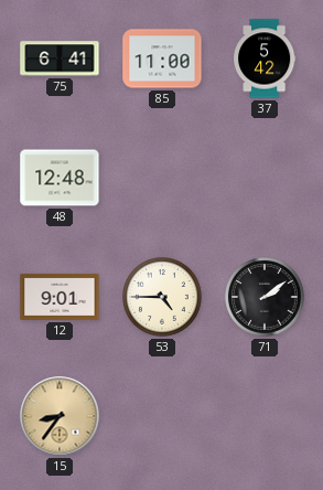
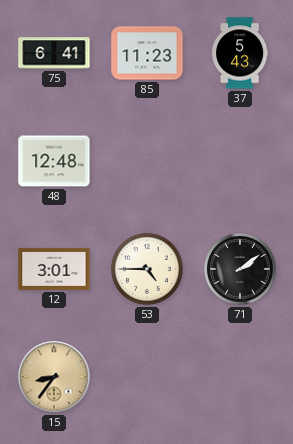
85: 11:00 -> 11:23
37: 5:42 -> 5:43
12: 9:01 -> 3:01
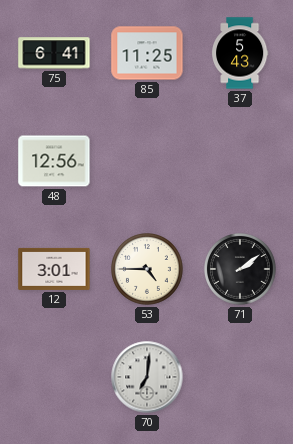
85: 11:23 -> 11:25
48: 12:48 -> 12:56
15: 8:36 -> none
70: none -> 7:01
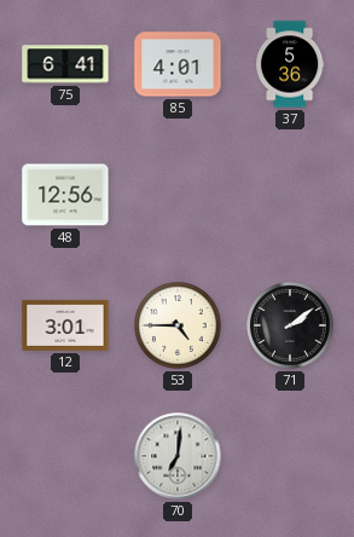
85: 11:25 -> 4:01
37: 5:43 -> 5:36
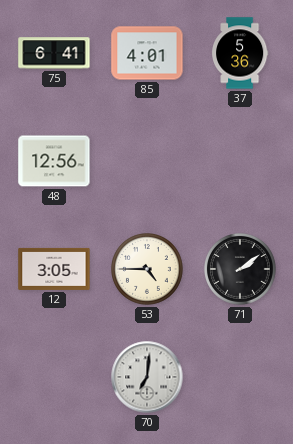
12: 3:01 -> 3:05
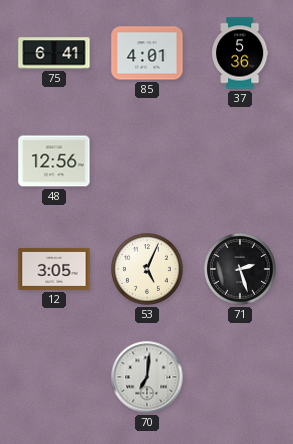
53: 4:45 -> 5:04
71: 2:09 -> 2:27
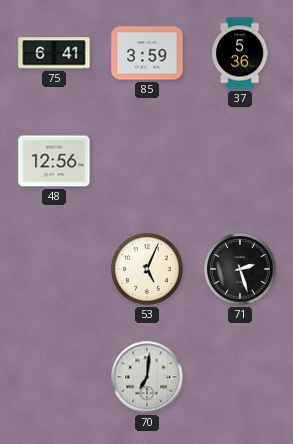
85: 4:01 -> 3:59
12: 3:05 -> none
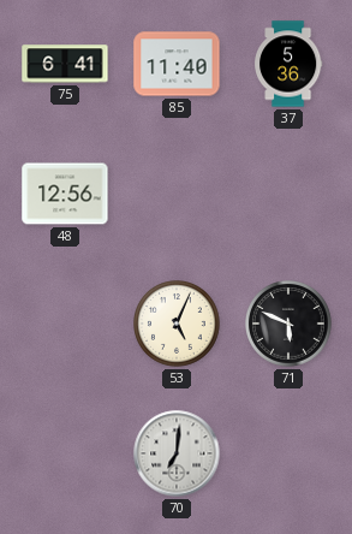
85: 3:59 -> 11:40
71: 2:27 -> 5:49
